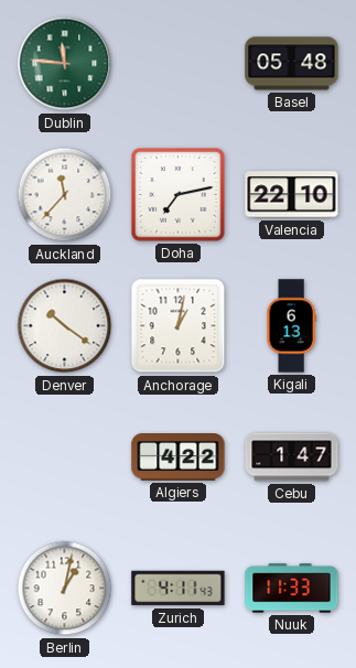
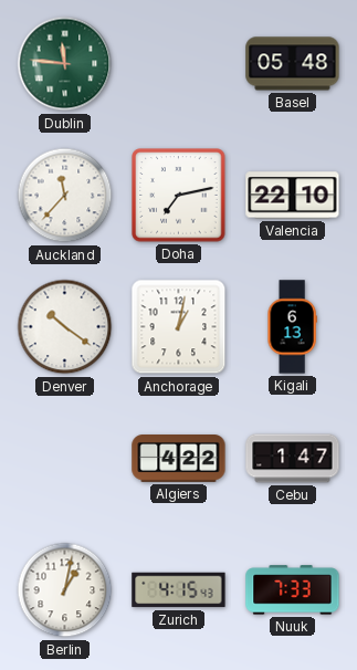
Zurich: 4:11 -> 4:15
Nuuk: 11:33 -> 7:33
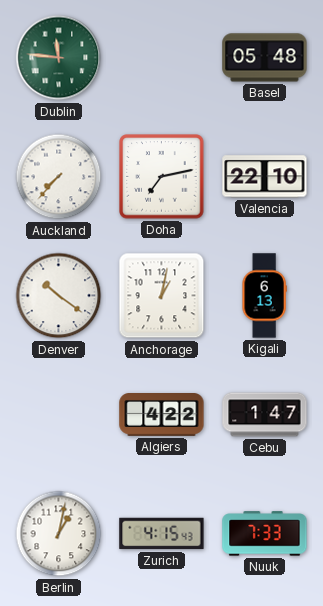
Auckland: 11:37 -> 7:37
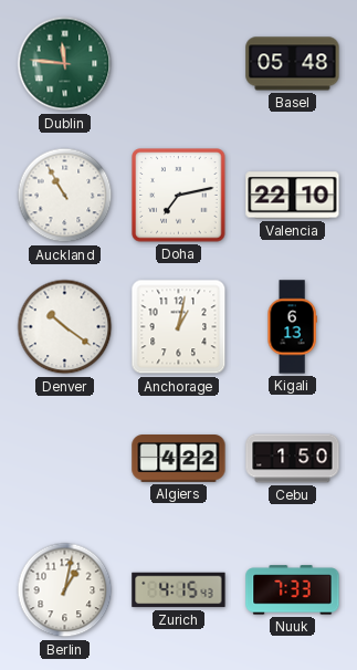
Auckland: 7:37 -> 10:55
Cebu: 1:47 -> 1:50
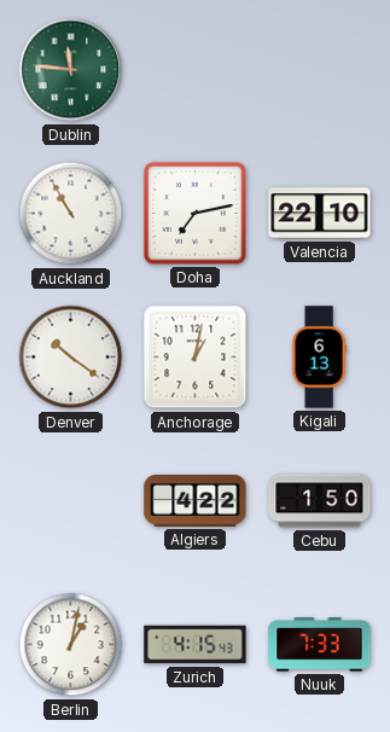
Basel: 05:48 -> none
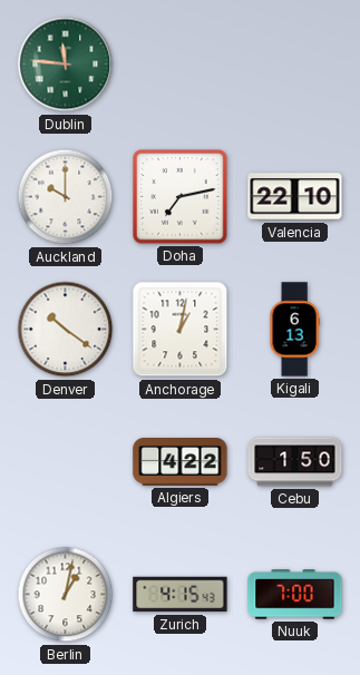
Auckland: 10:55 -> 10:00
Nuuk: 7:33 -> 7:00
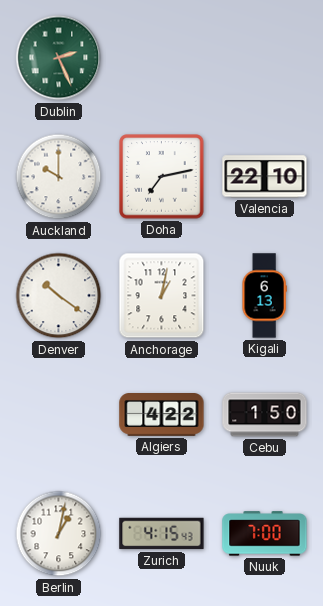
Dublin: 11:46 -> 2:26
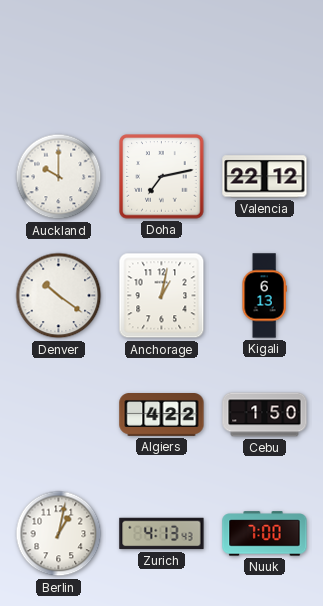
Dublin: 2:26 -> none
Valencia: 22:10 -> 22:12
Zurich: 4:15 -> 4:13
